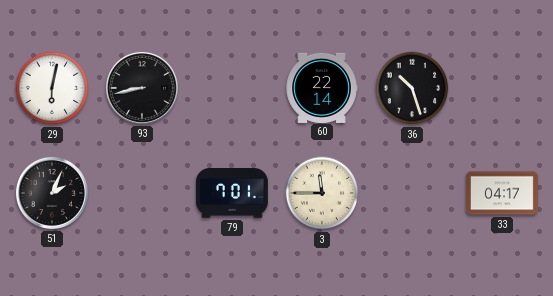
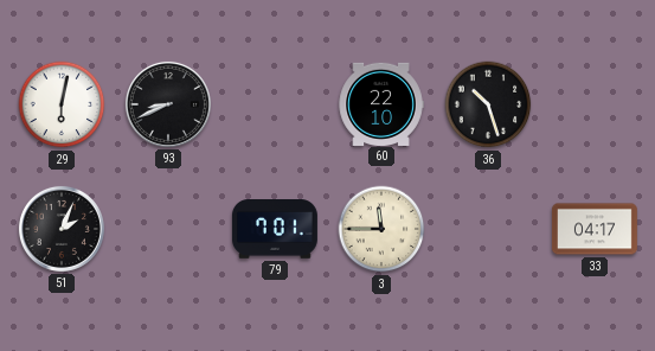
93: 8:43 -> 8:41
60: 22:14 -> 22:10
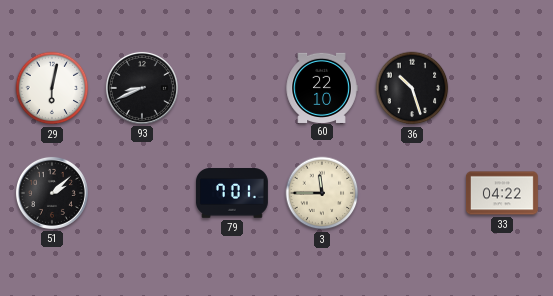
51: 2:04 -> 2:08
33: 04:17 -> 04:22
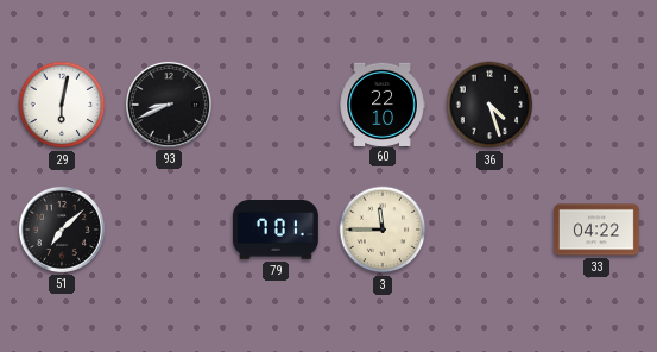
36: 10:27 -> 4:27
51: 2:08 -> 7:08
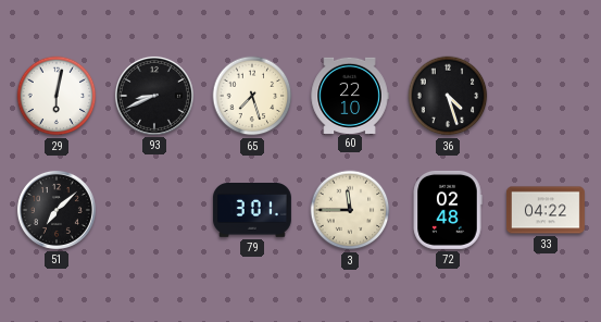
65: none -> 7:27
79: 7:01 -> 3:01
72: none -> 02:48
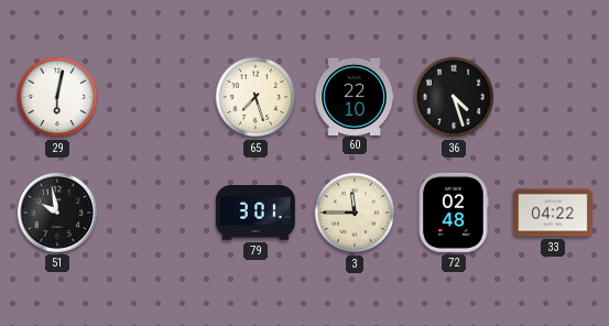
93: 8:41 -> none
51: 7:08 -> 9:58
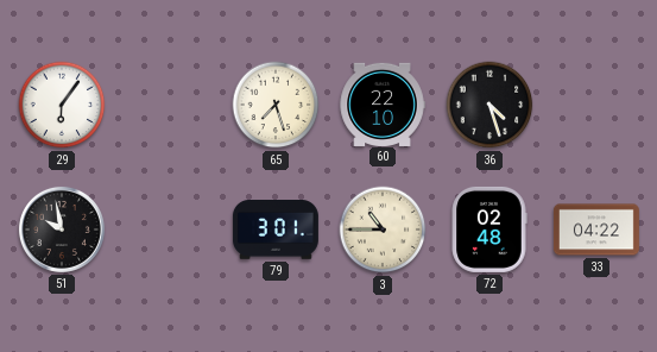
29: 6:02 -> 6:06
3: 11:45 -> 10:45
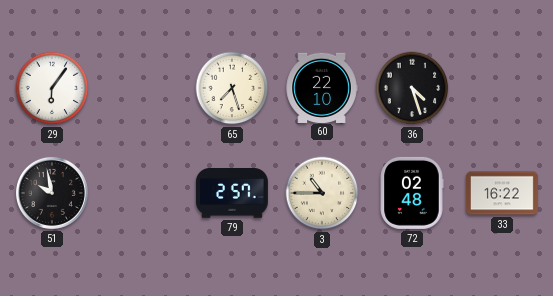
79: 3:01 -> 2:57
33: 04:22 -> 16:22
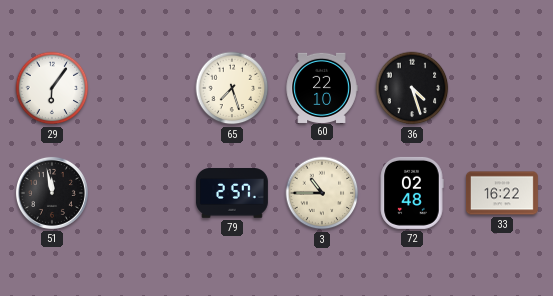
51: 9:58 -> 11:58
